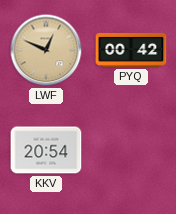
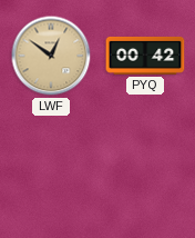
LWF: 12:49 -> 12:51
KKV: 20:54 -> none
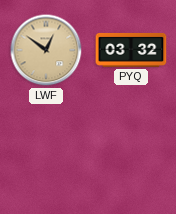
PYQ: 00:42 -> 03:32
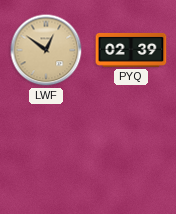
PYQ: 03:32 -> 02:39
